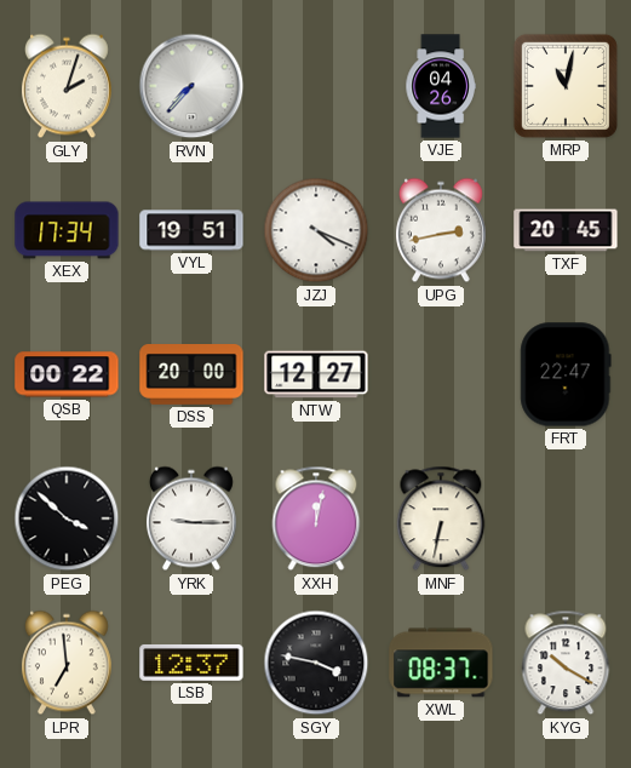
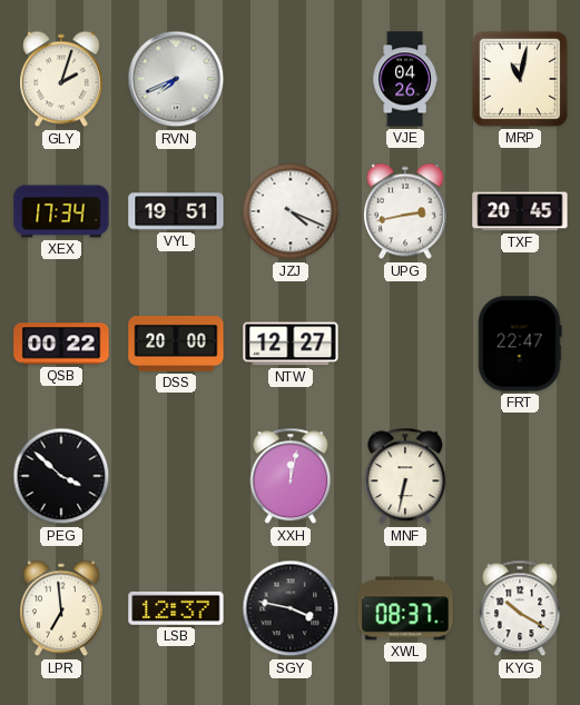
RVN: 7:37 -> 7:41
YRK: 9:15 -> none
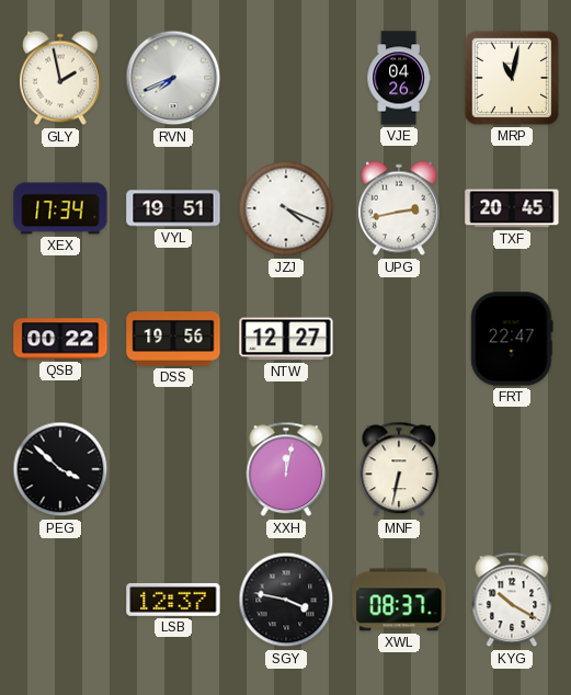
GLY: 2:03 -> 1:58
DSS: 20:00 -> 19:56
LPR: 6:59 -> none
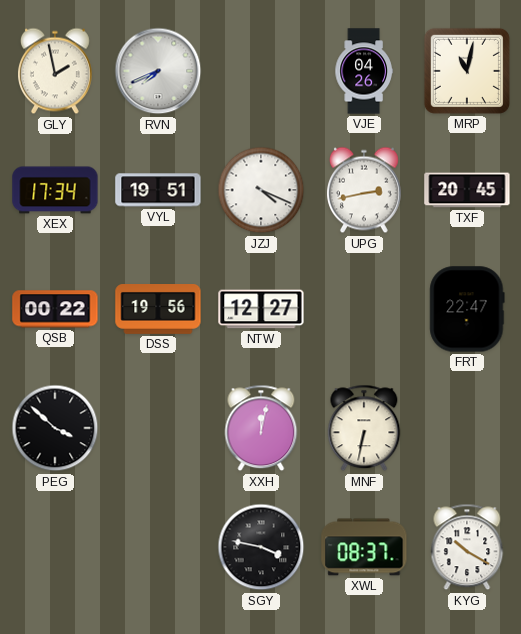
LSB: 12:37 -> none
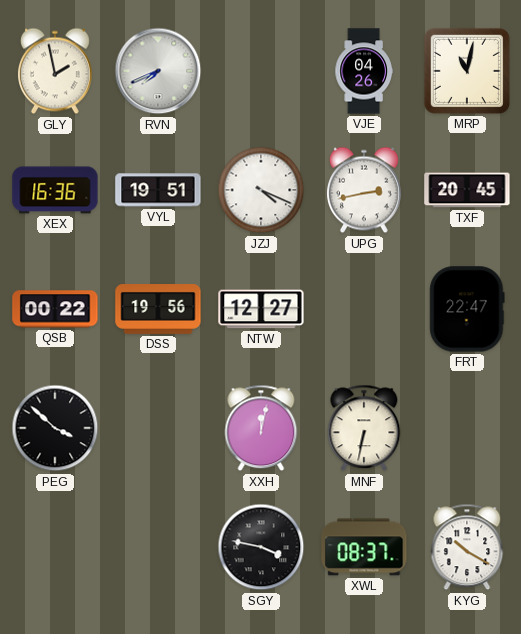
XEX: 17:34 -> 16:36
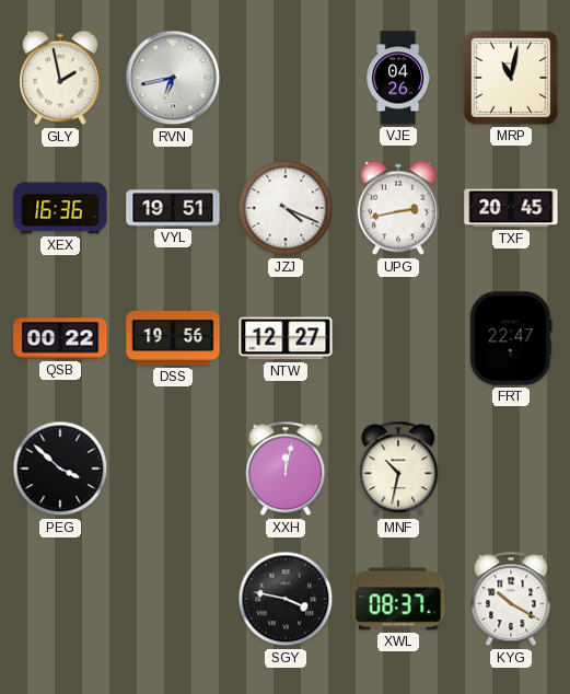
RVN: 7:41 -> 6:43
MNF: 6:32 -> 10:32
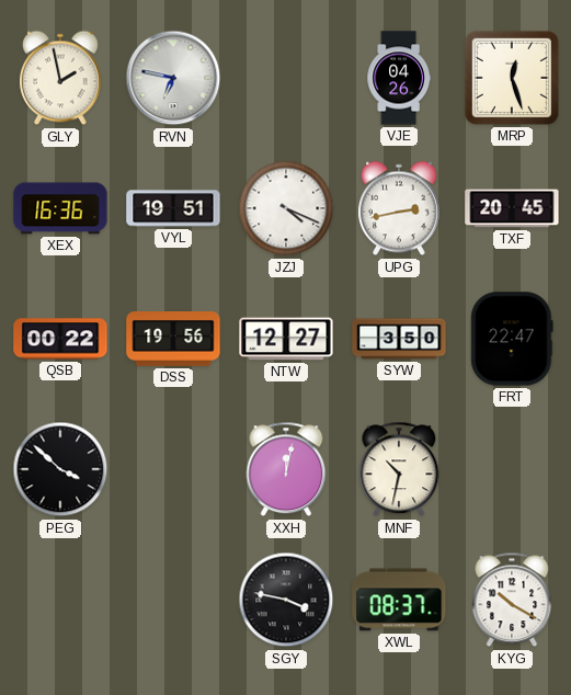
RVN: 6:43 -> 6:47
MRP: 11:02 -> 12:27
SYW: none -> 3:50
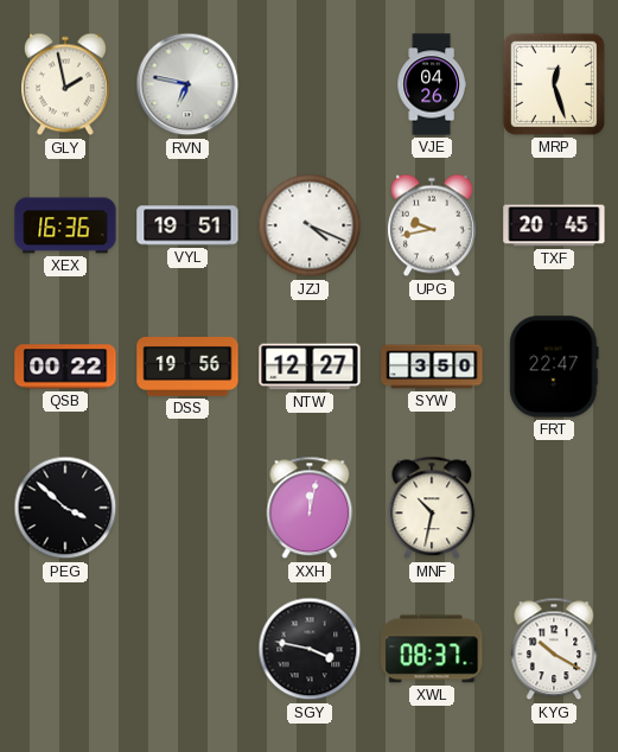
UPG: 2:43 -> 9:43
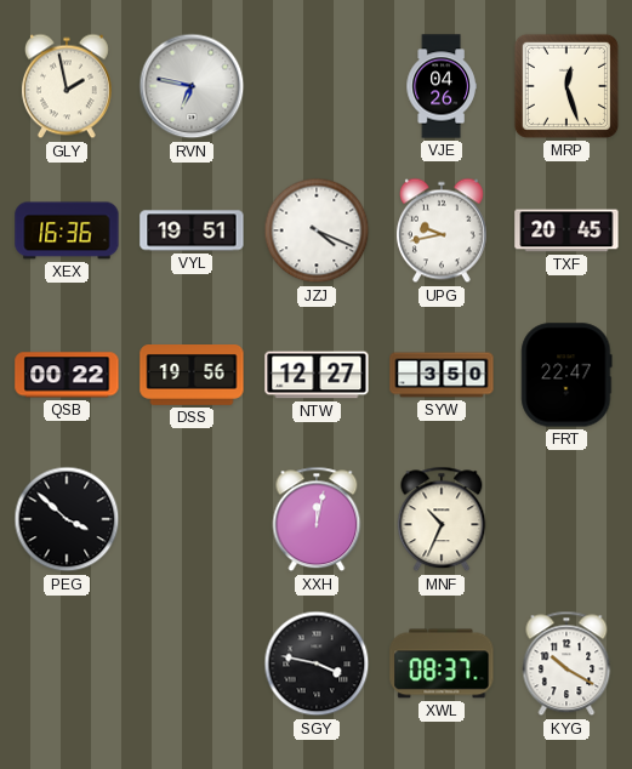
MNF: 10:32 -> 10:34
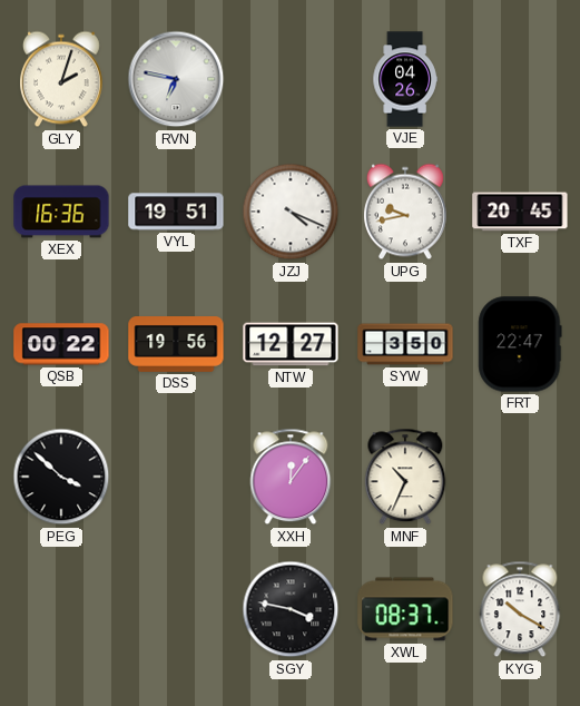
GLY: 1:58 -> 2:03
MRP: 12:27 -> none
XXH: 12:02 -> 12:06
